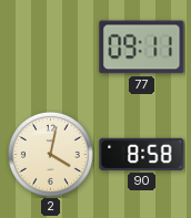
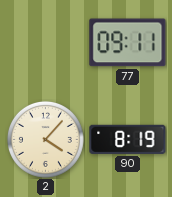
2: 4:02 -> 4:07
90: 8:58 -> 8:19
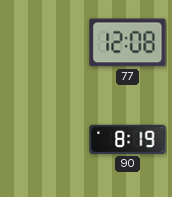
77: 09:11 -> 12:08
2: 4:07 -> none
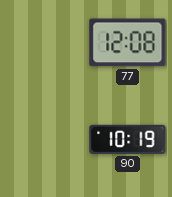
90: 8:19 -> 10:19
